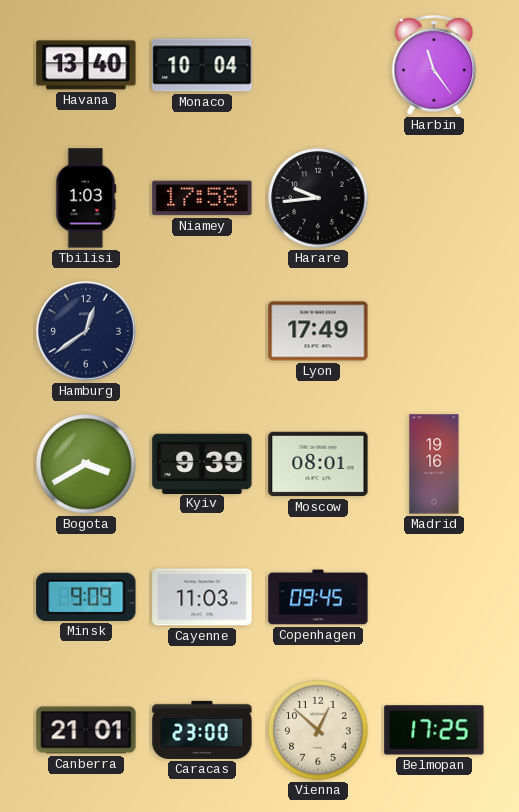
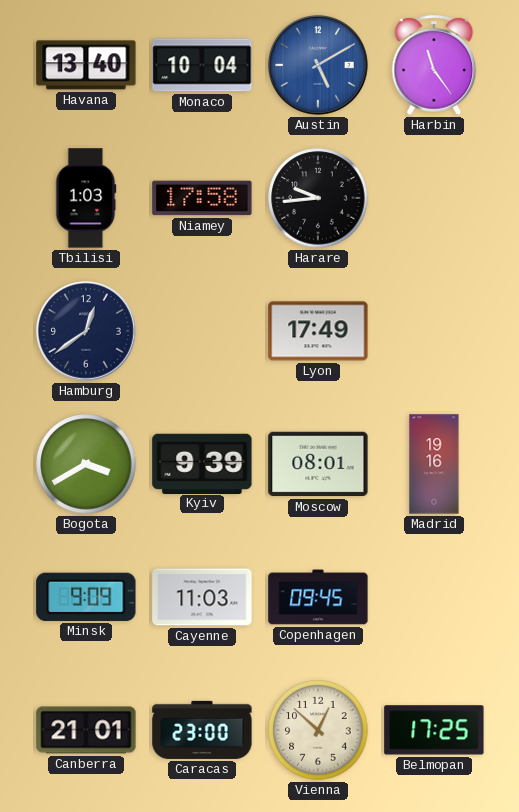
Austin: none -> 5:10
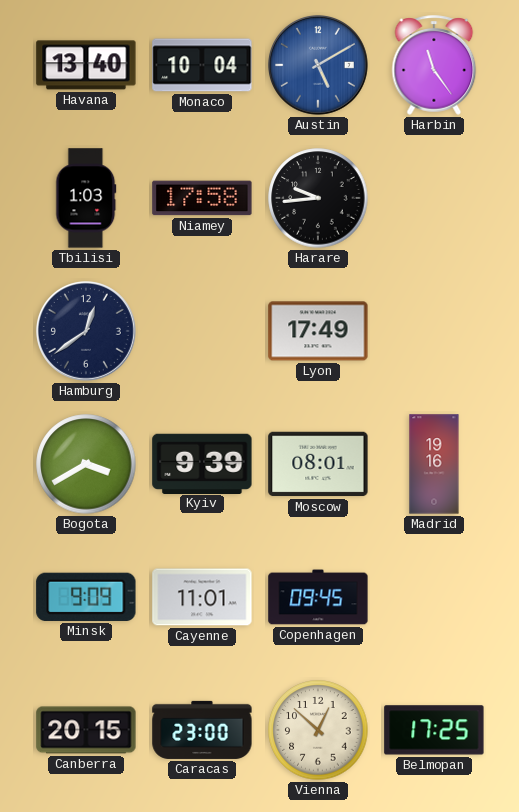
Cayenne: 11:03 -> 11:01
Canberra: 21:01 -> 20:15
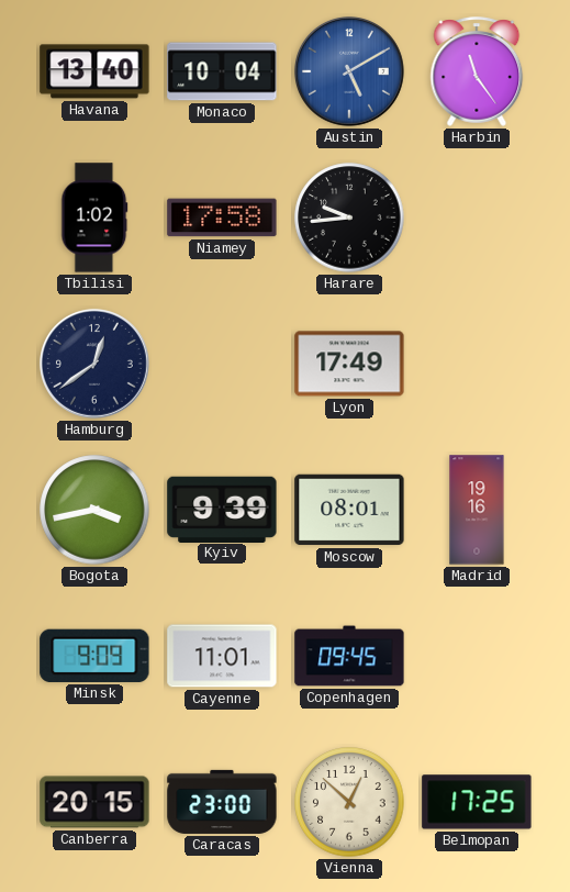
Tbilisi: 1:03 -> 1:02
Bogota: 3:40 -> 3:43
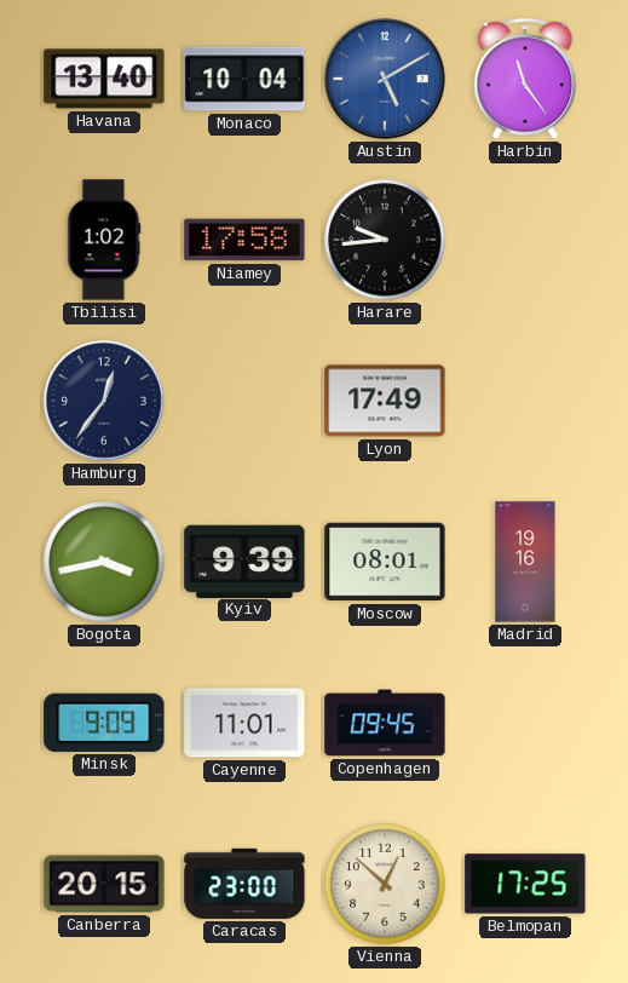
Hamburg: 12:39 -> 12:36
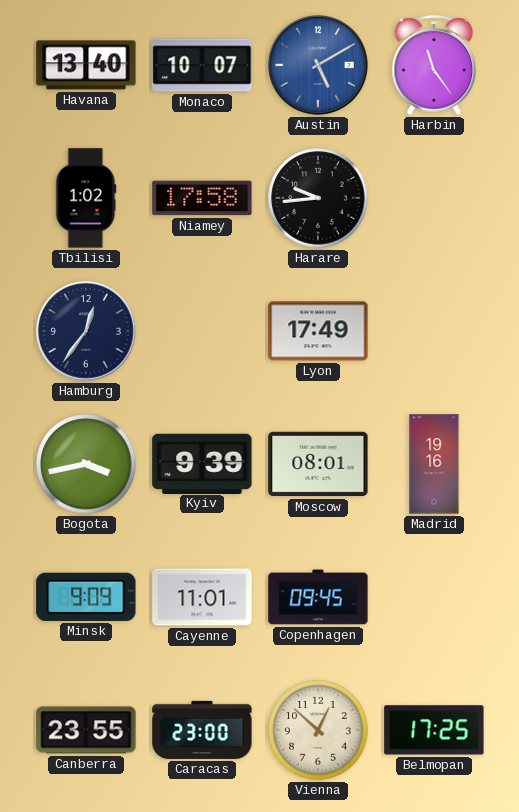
Monaco: 10:04 -> 10:07
Canberra: 20:15 -> 23:55
